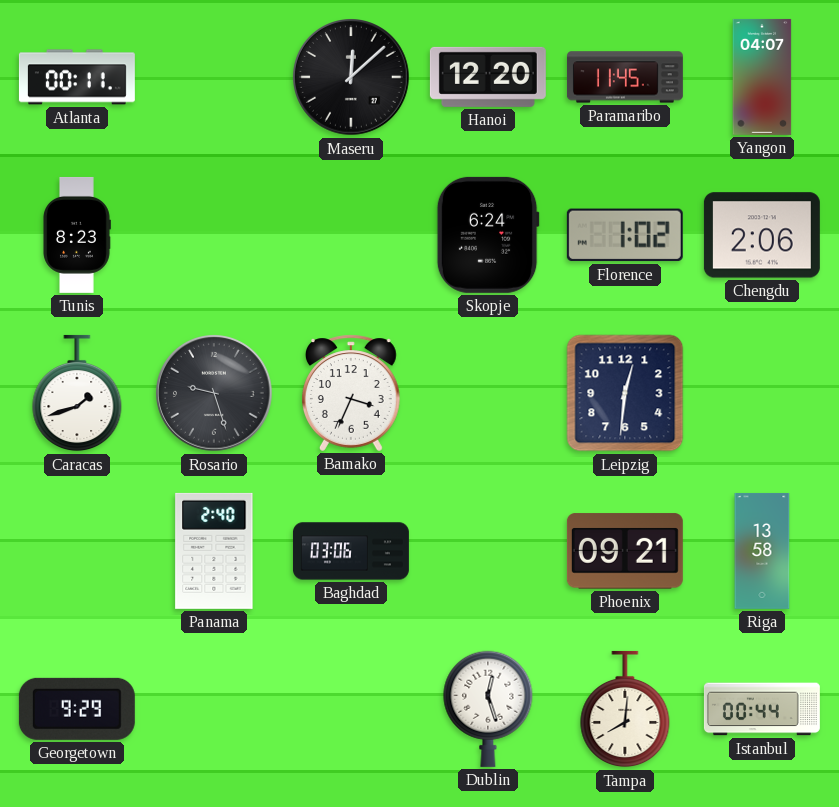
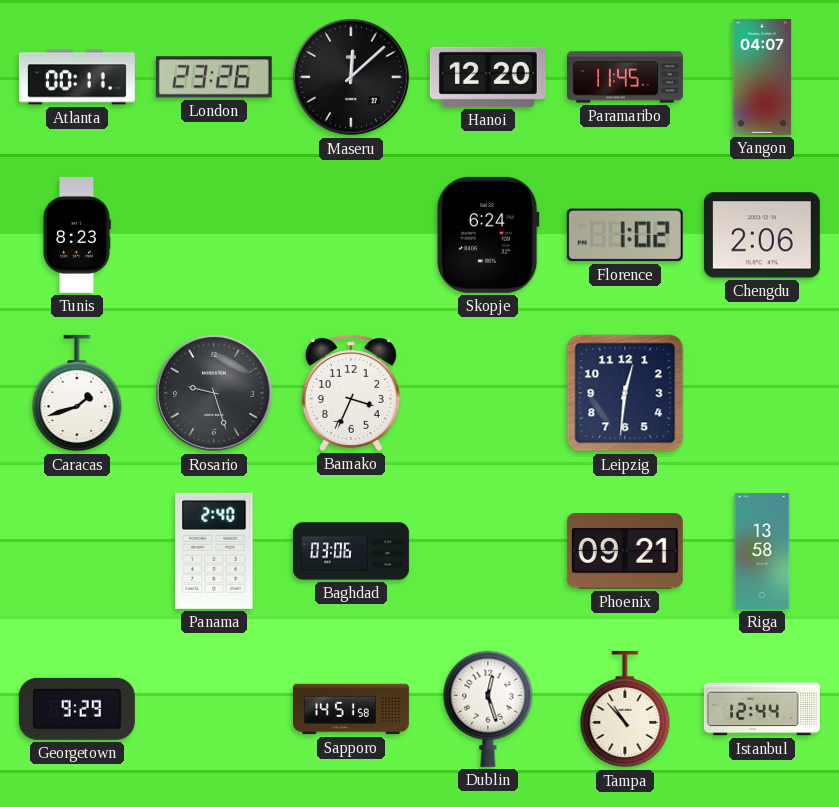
London: none -> 23:26
Sapporo: none -> 14:51
Tampa: 8:01 -> 10:53
Istanbul: 00:44 -> 12:44
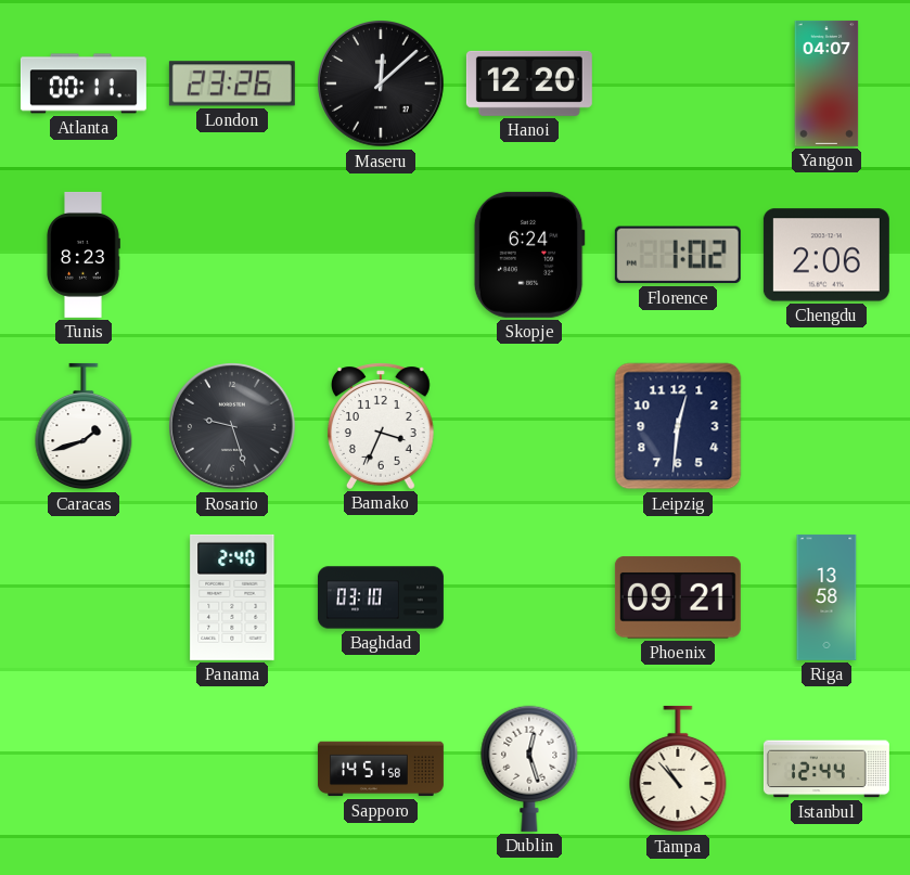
Paramaribo: 11:45 -> none
Baghdad: 03:06 -> 03:10
Georgetown: 9:29 -> none
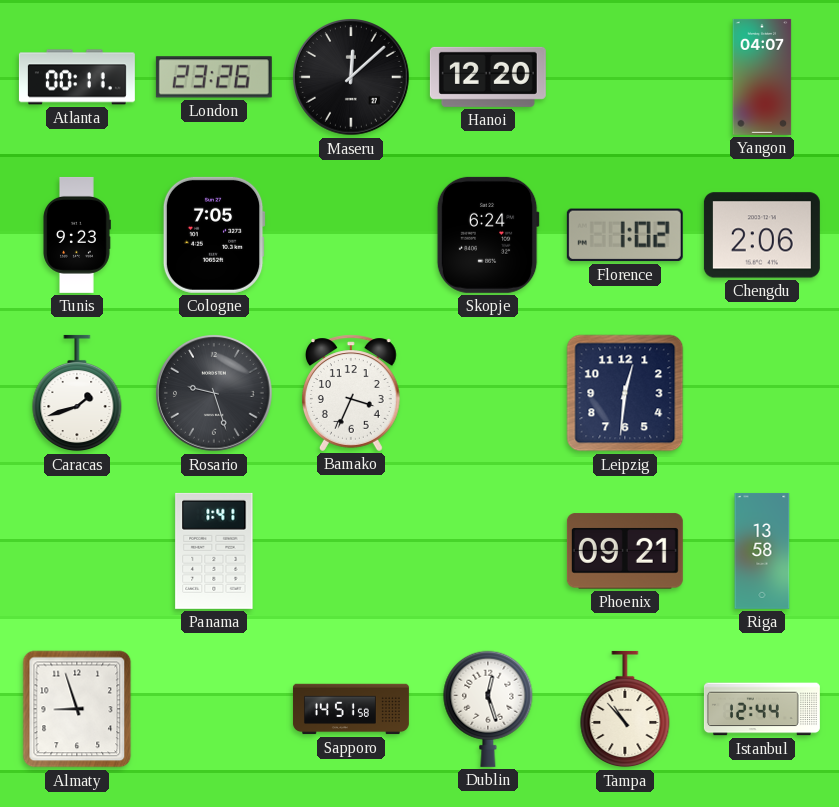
Tunis: 8:23 -> 9:23
Cologne: none -> 7:05
Panama: 2:40 -> 1:41
Baghdad: 03:10 -> none
Almaty: none -> 8:57
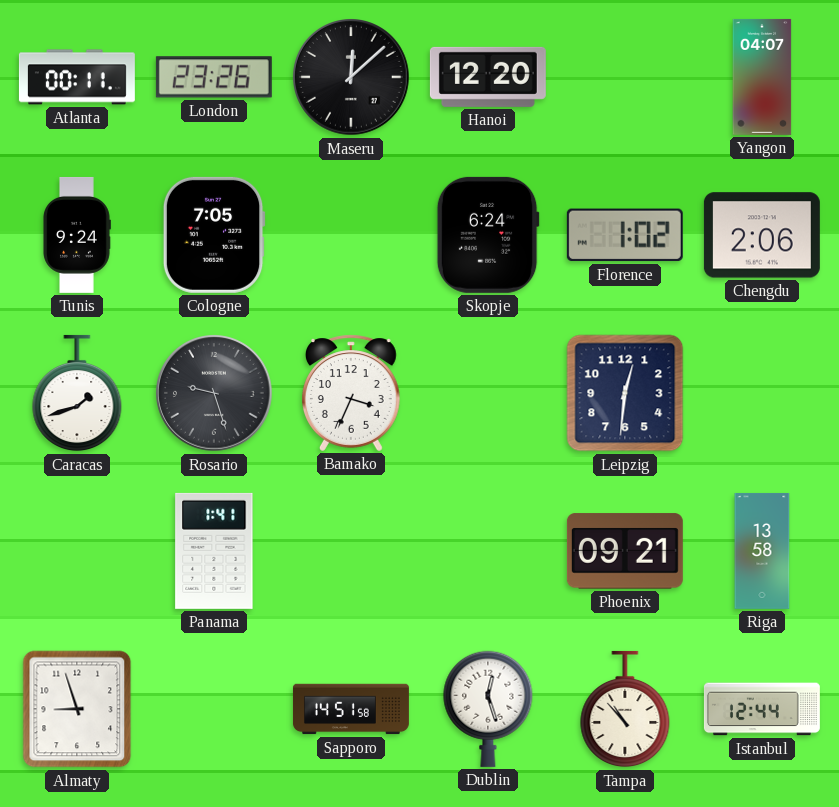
Tunis: 9:23 -> 9:24
